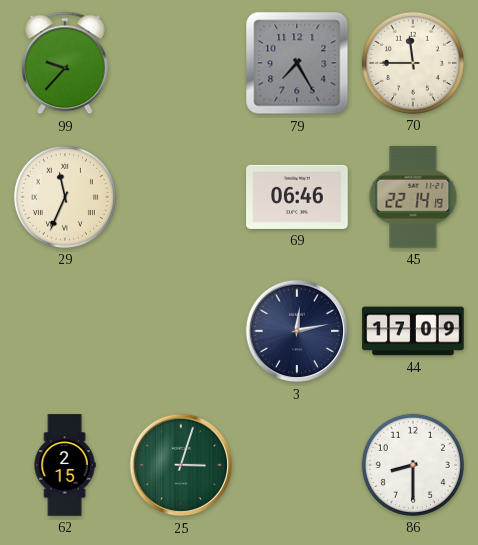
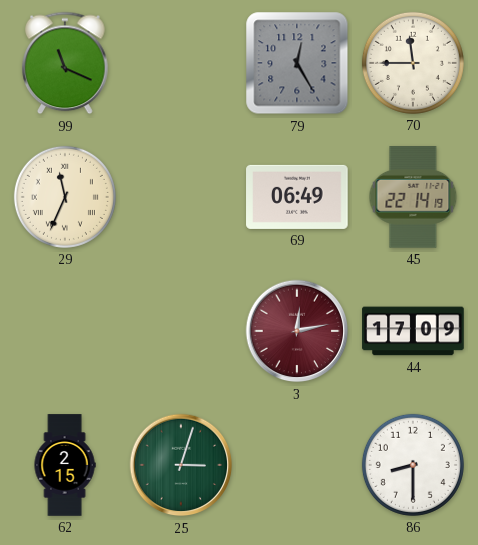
99: 9:37 -> 11:19
79: 7:25 -> 12:25
69: 06:46 -> 06:49
3 dial: navy -> burgundy
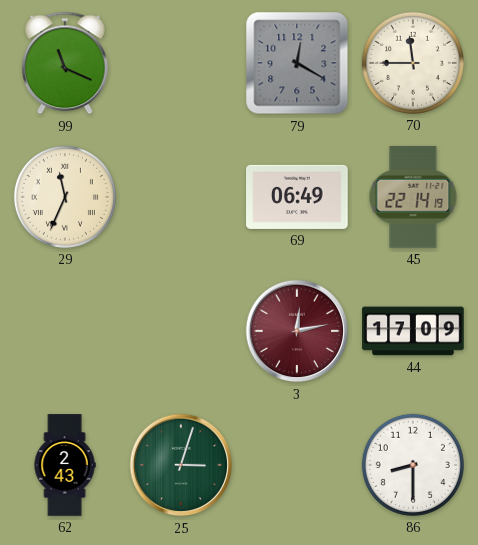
79: 12:25 -> 12:20
62: 2:15 -> 2:43
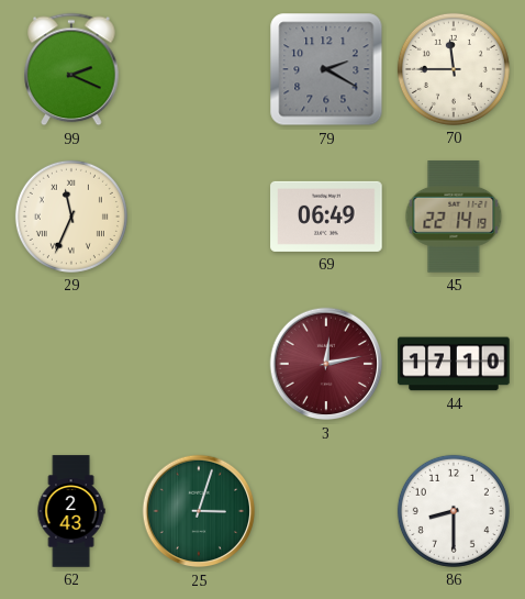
99: 11:19 -> 2:19
79: 12:20 -> 2:20
44: 17:09 -> 17:10
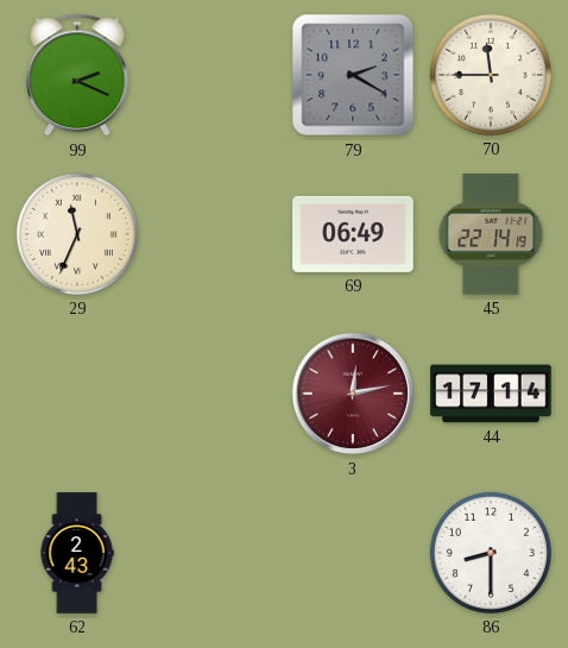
44: 17:10 -> 17:14
25: 3:03 -> none
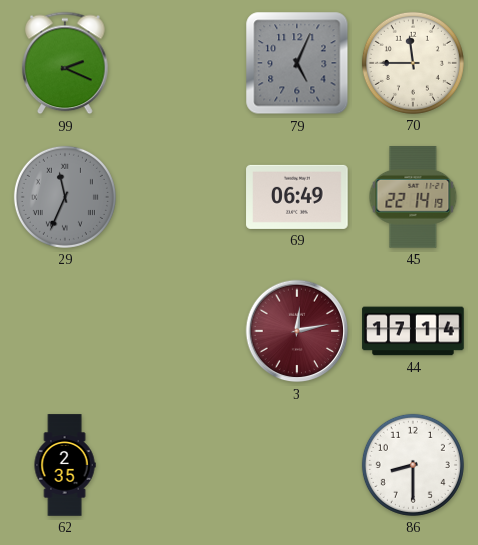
79: 2:20 -> 5:04
29 dial: cream -> grey
62: 2:43 -> 2:35
